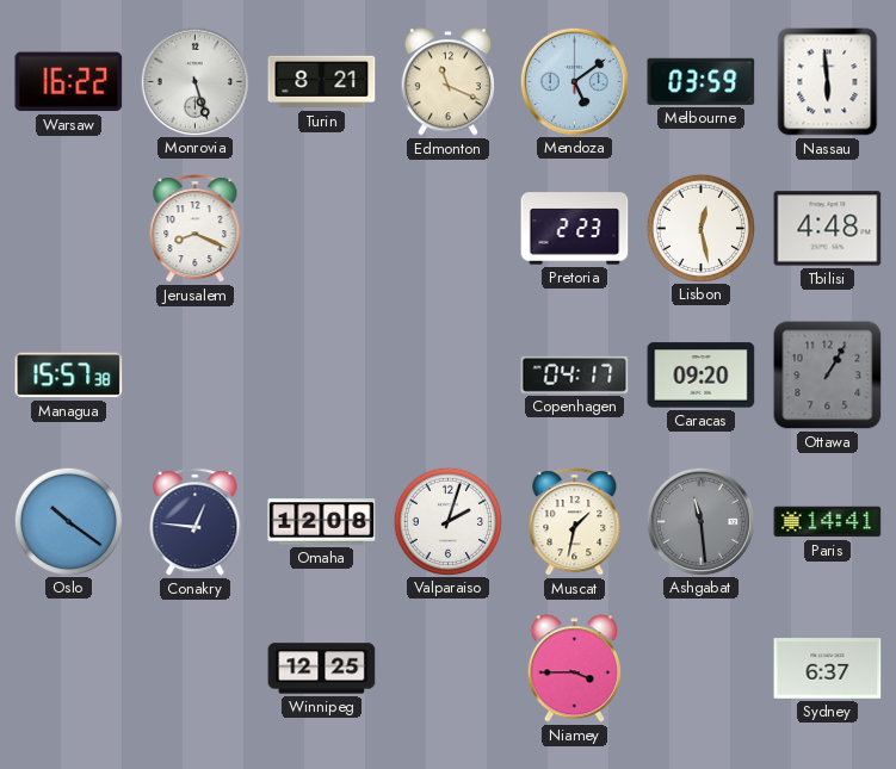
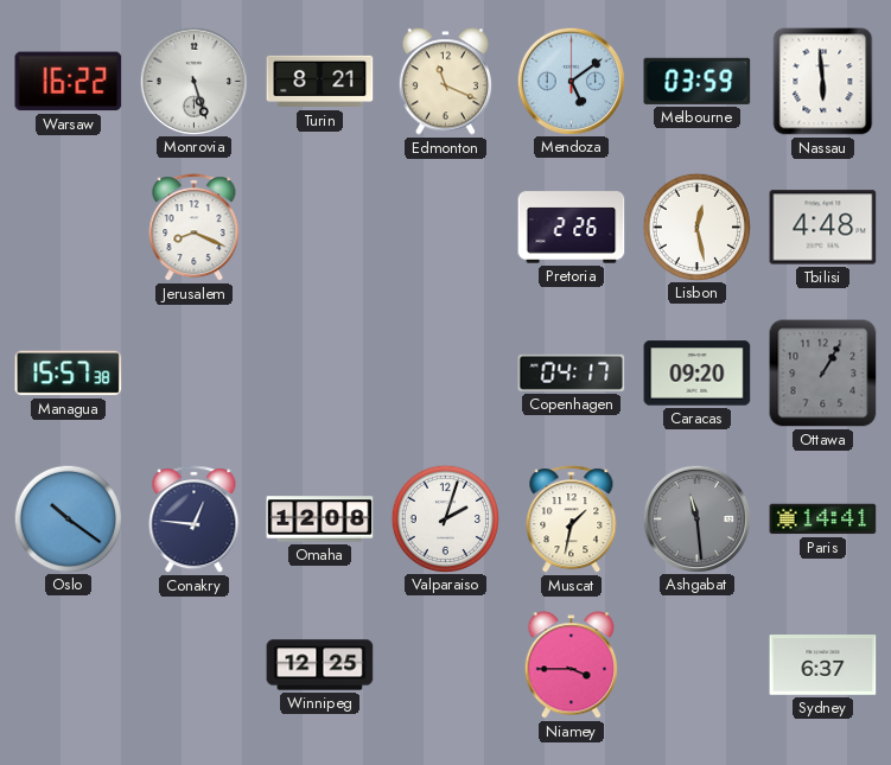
Pretoria: 2:23 -> 2:26
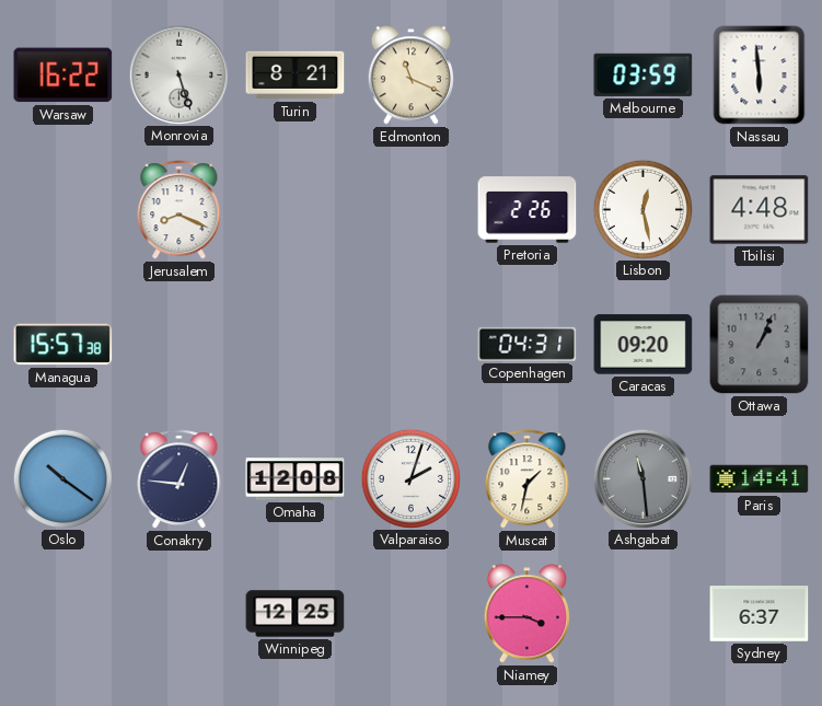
Mendoza: 5:09 -> none
Copenhagen: 04:17 -> 04:31
Ottawa: 1:05 -> 1:04
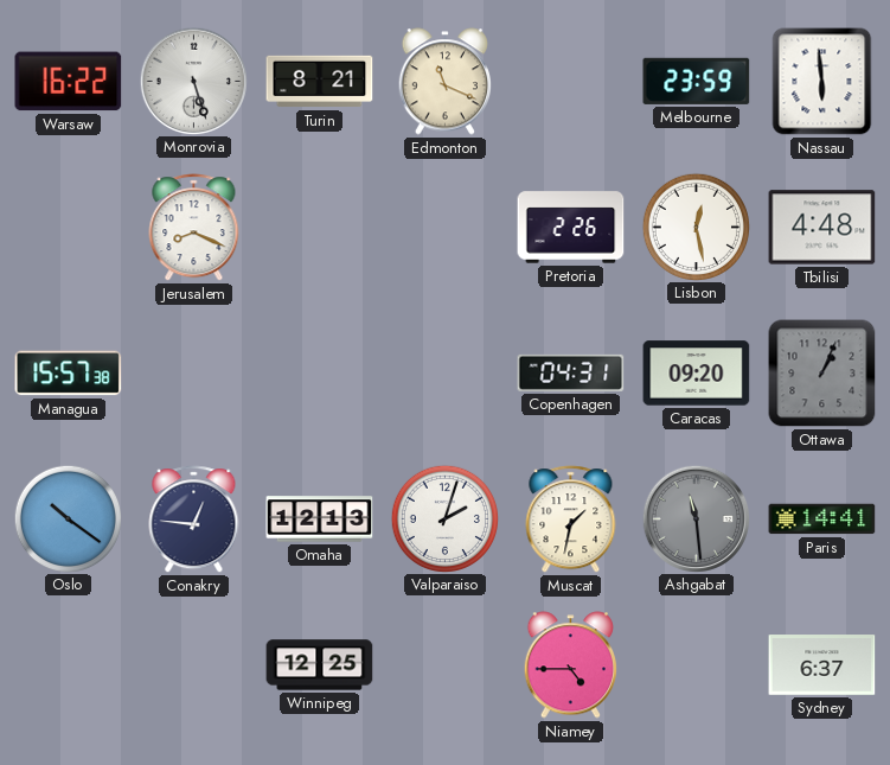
Melbourne: 03:59 -> 23:59
Omaha: 12:08 -> 12:13
Niamey: 3:45 -> 4:45
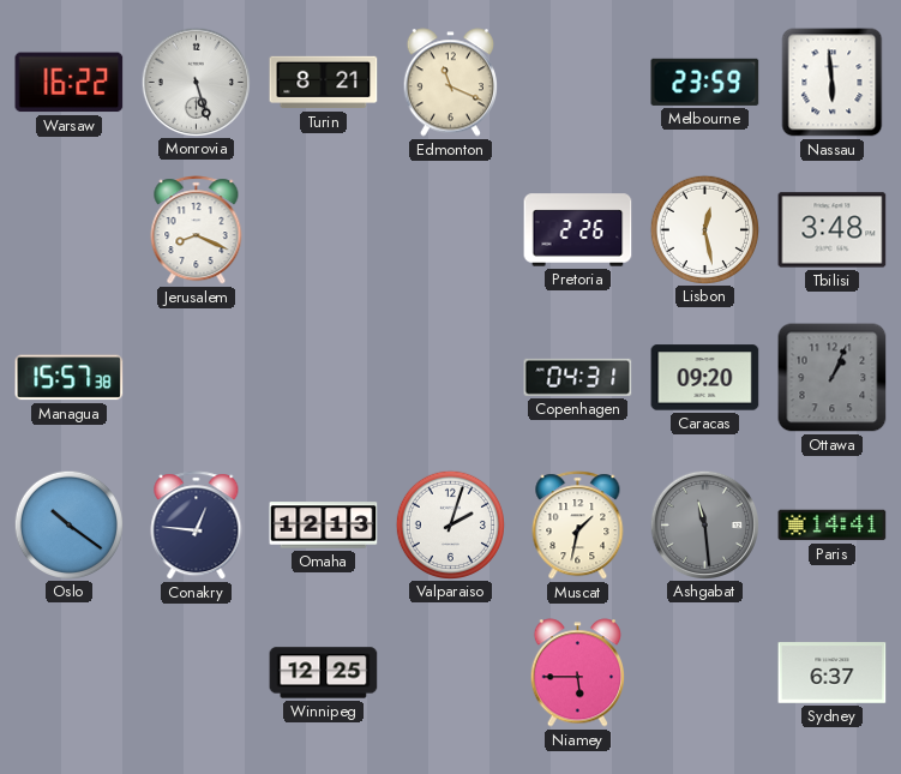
Tbilisi: 4:48 -> 3:48
Niamey: 4:45 -> 5:45
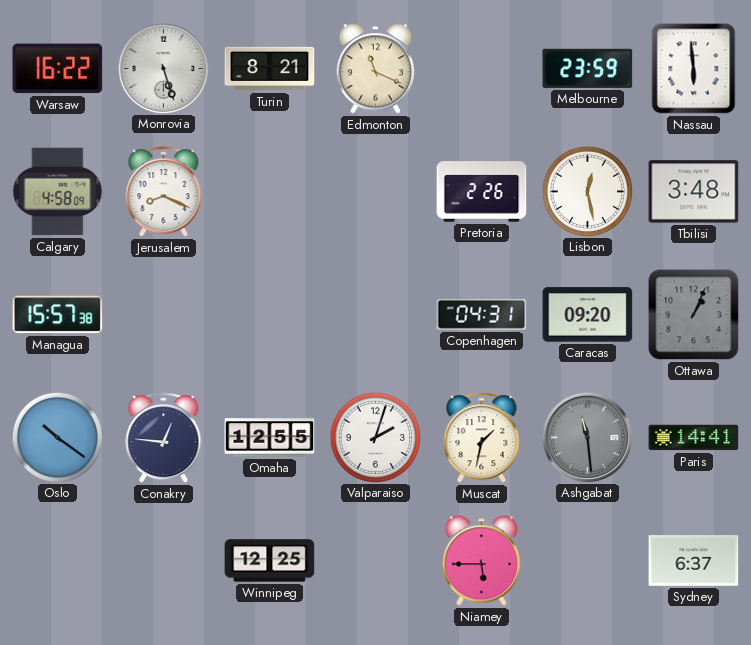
Calgary: none -> 4:58
Omaha: 12:13 -> 12:55
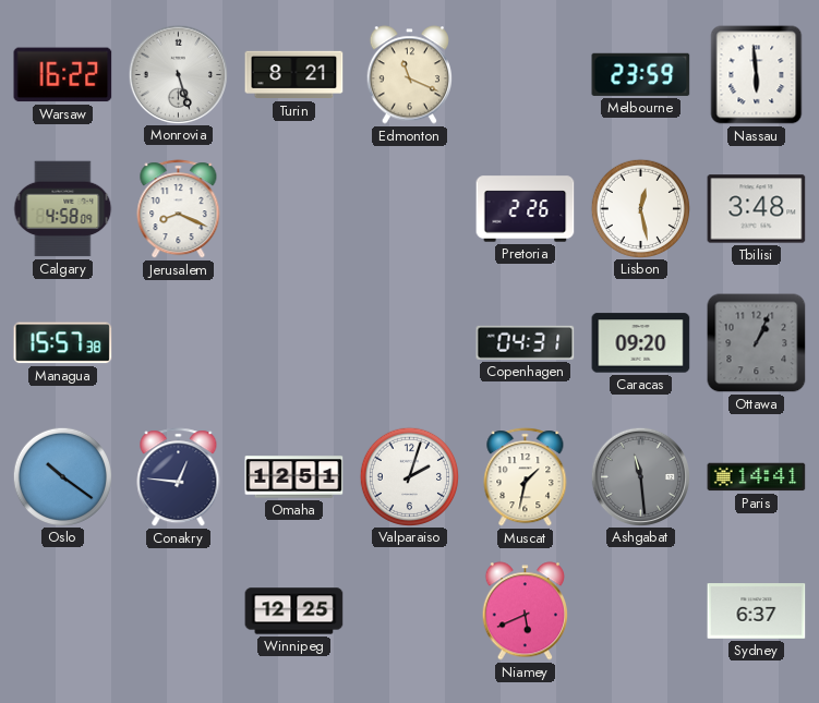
Omaha: 12:55 -> 12:51
Niamey: 5:45 -> 5:41
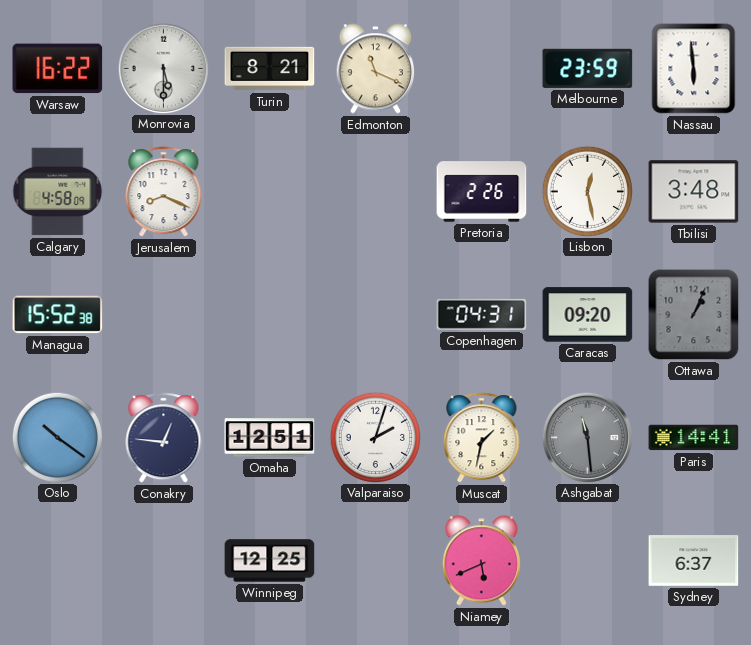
Monrovia: 5:27 -> 5:30
Managua: 15:57 -> 15:52
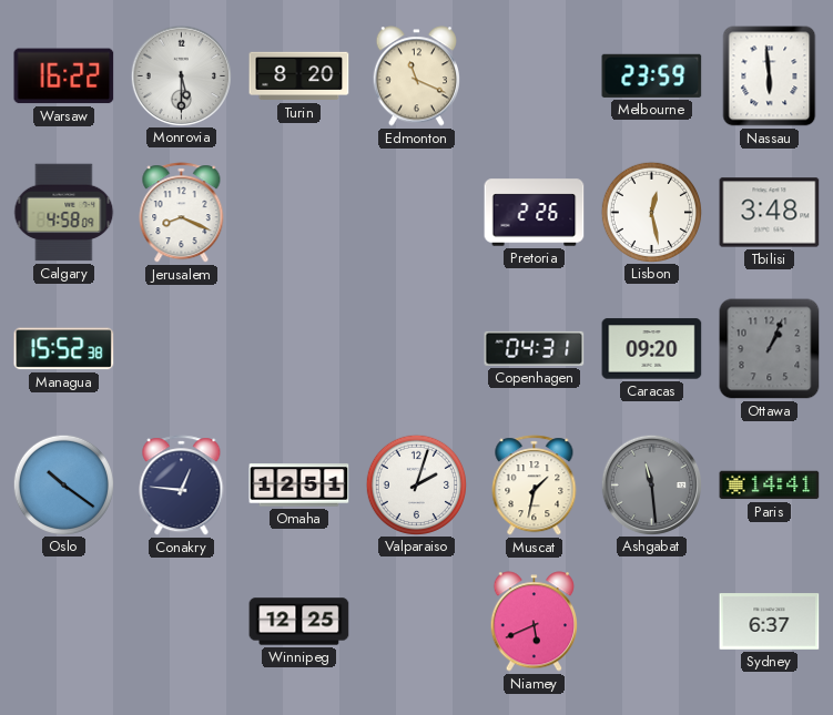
Turin: 8:21 -> 8:20
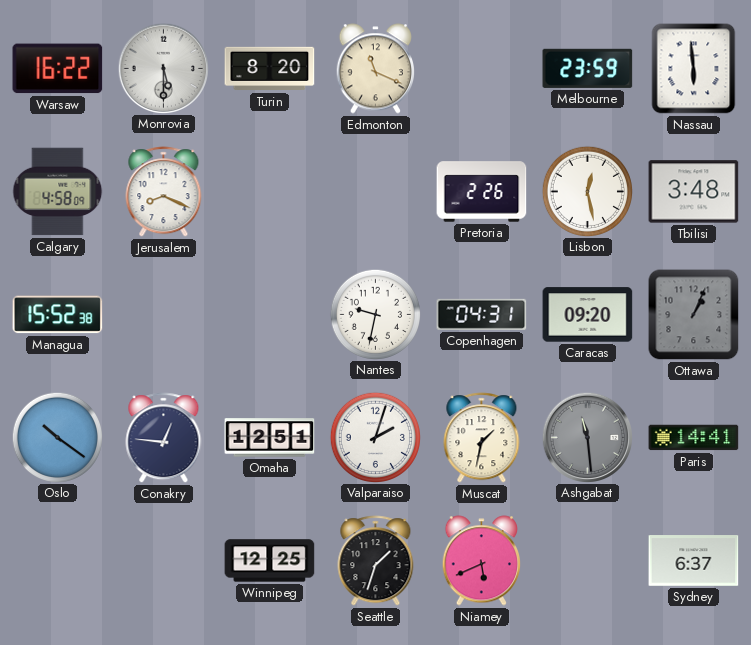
Nantes: none -> 9:32
Seattle: none -> 1:33
